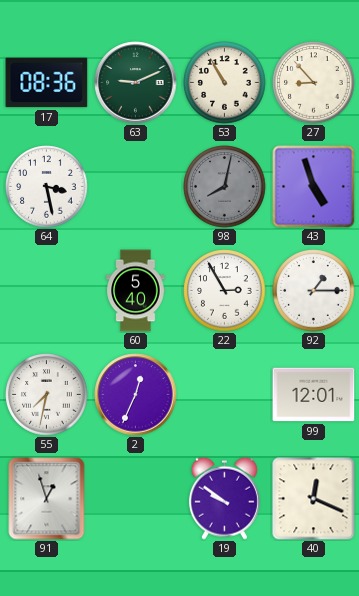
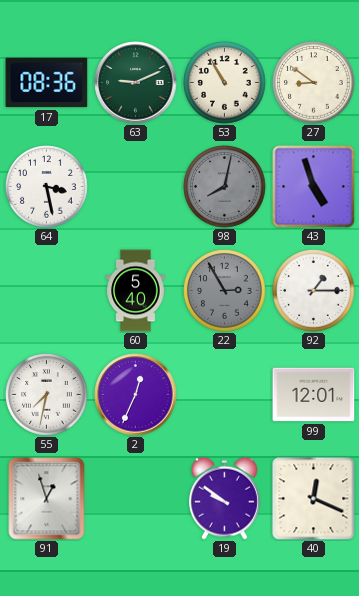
27: 8:53 -> 8:51
22 dial: white -> grey
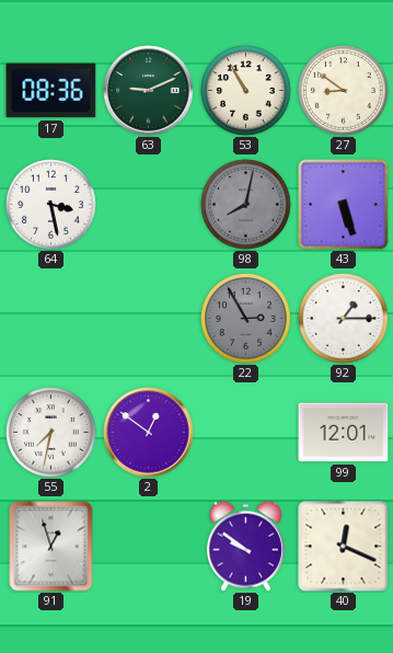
43: 4:57 -> 5:27
60: 5:40 -> none
2: 12:34 -> 12:51
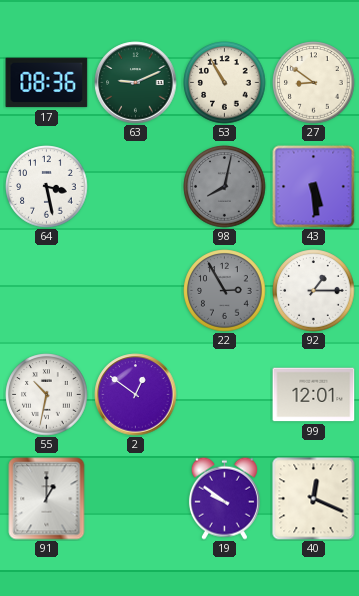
43: 5:27 -> 5:29
55: 7:32 -> 10:32
91: 12:57 -> 1:00
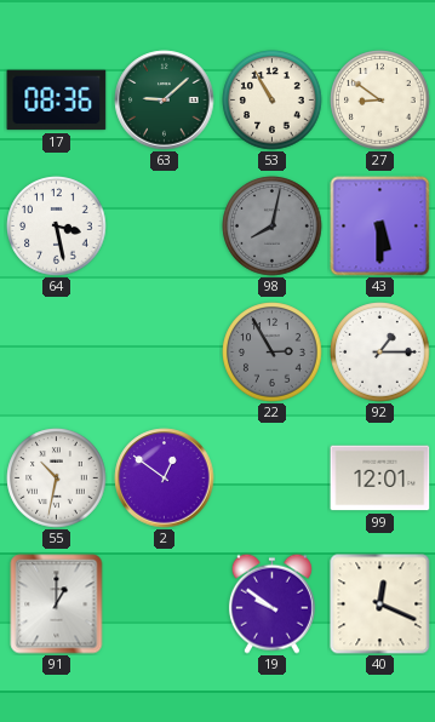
63: 9:11 -> 9:08
43: 5:29 -> 5:30
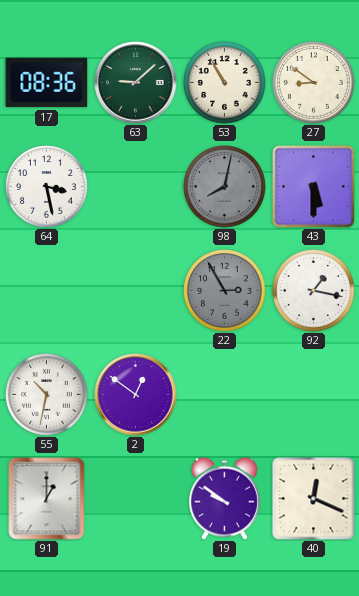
92: 1:15 -> 1:17
99: 12:01 -> none
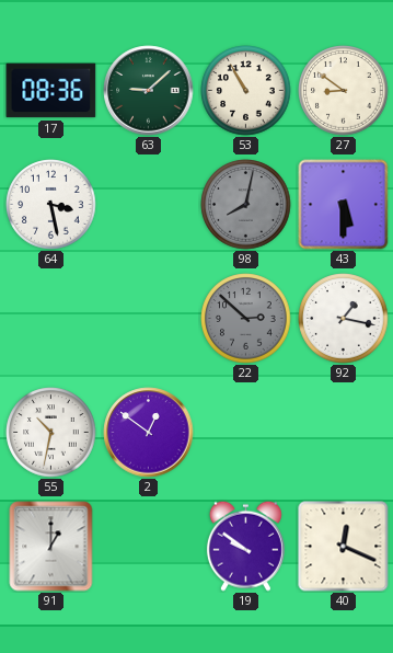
22: 2:55 -> 2:52
